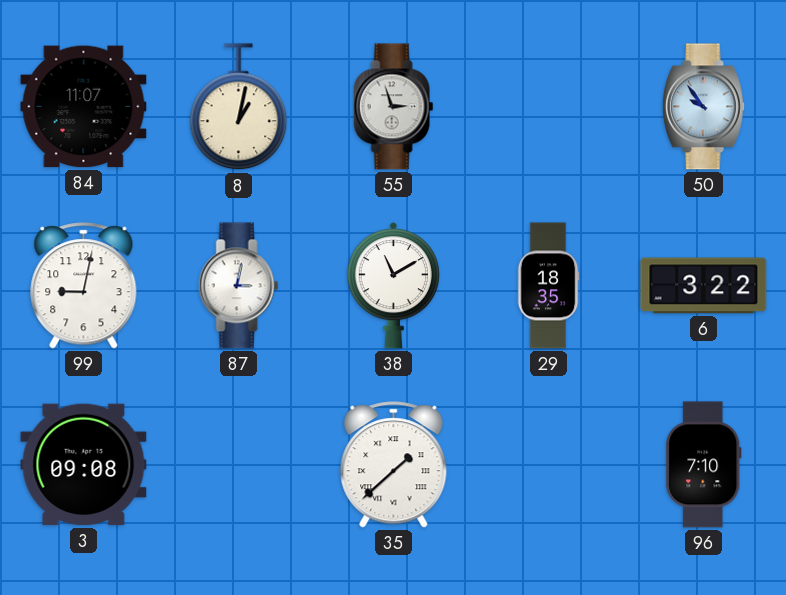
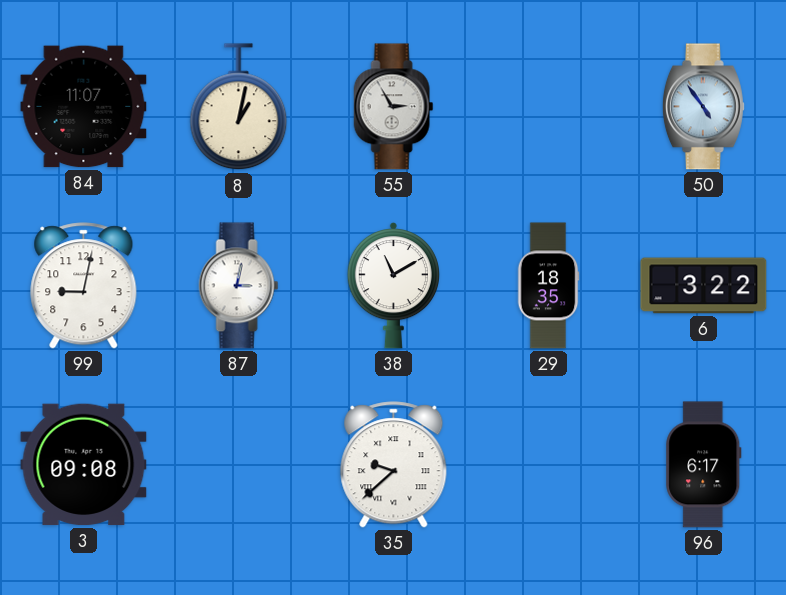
55: 2:57 -> 2:55
50: 9:54 -> 4:54
35: 1:38 -> 9:38
96: 7:10 -> 6:17
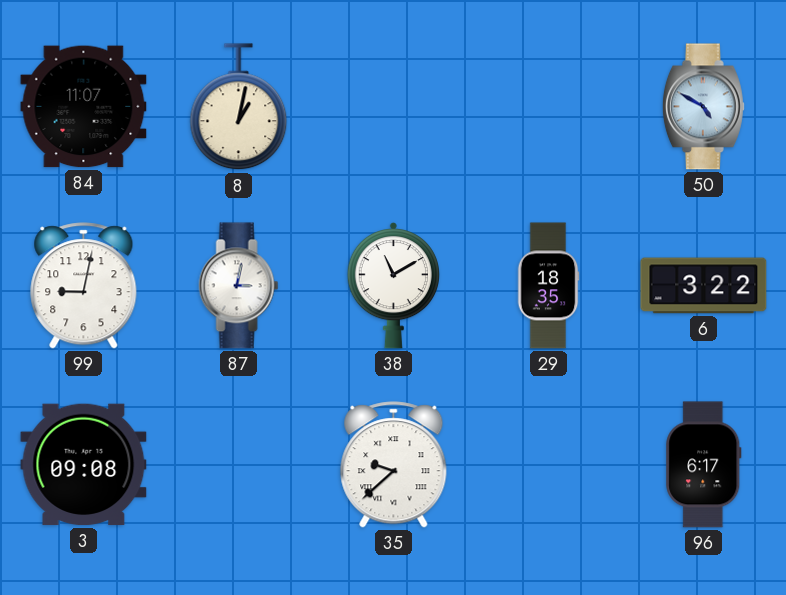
55: 2:55 -> none
50: 4:54 -> 4:50
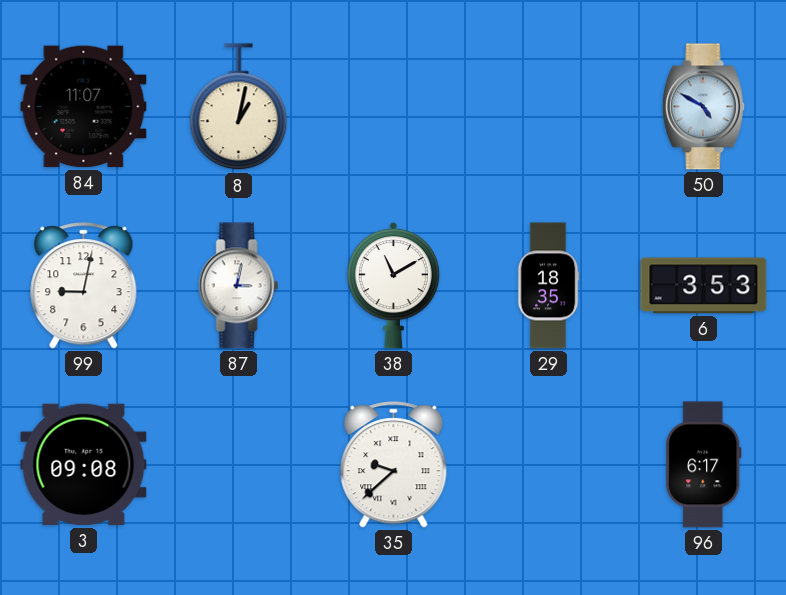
6: 3:22 -> 3:53
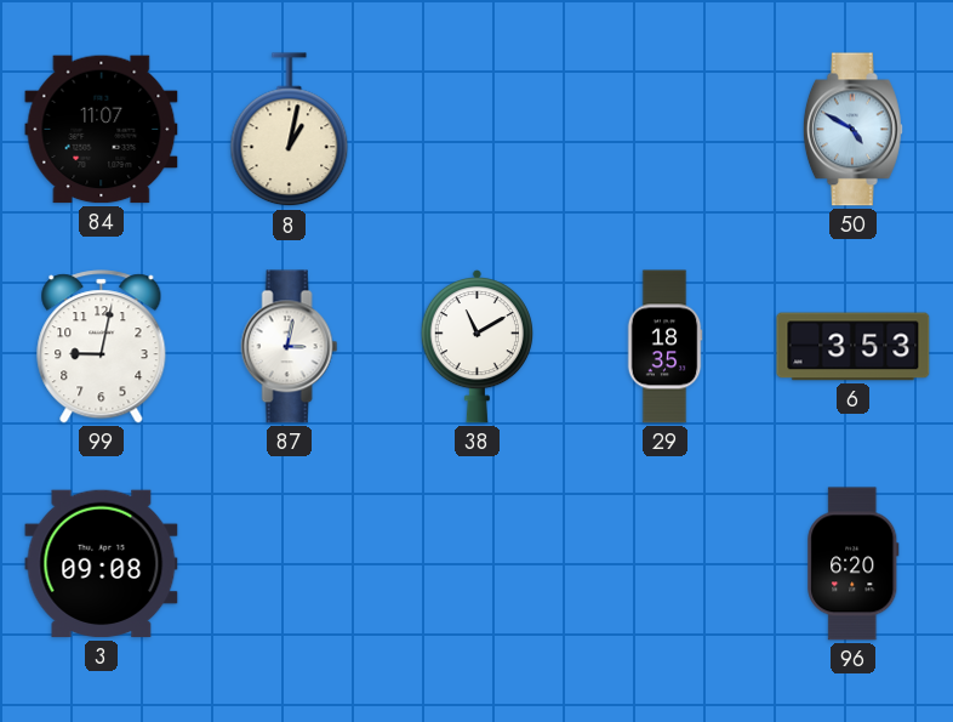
35: 9:38 -> none
96: 6:17 -> 6:20
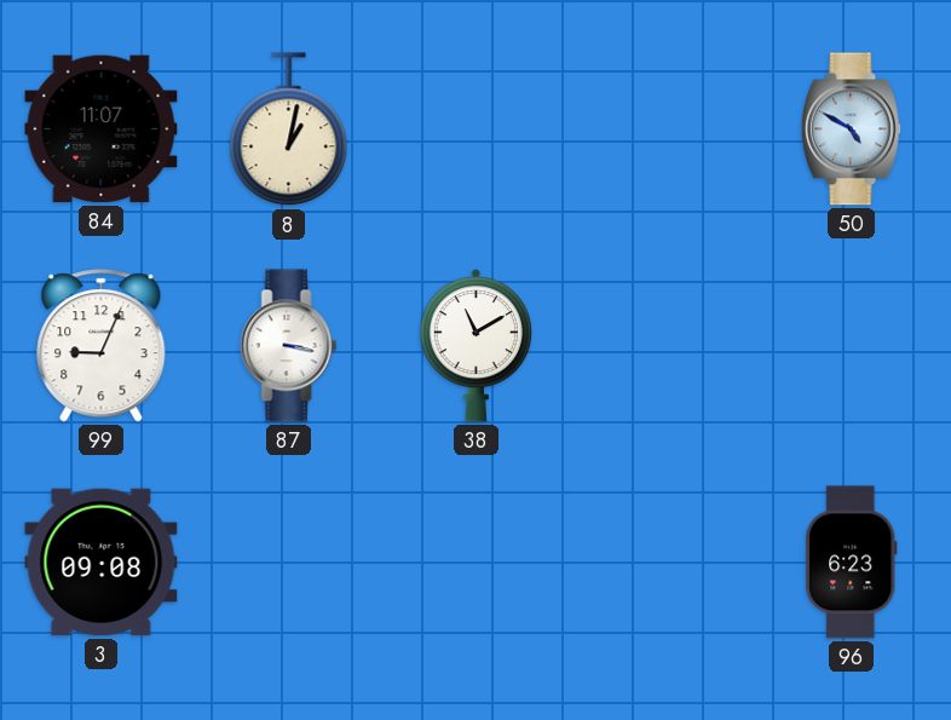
99: 9:02 -> 9:04
87: 3:02 -> 3:17
29: 18:35 -> none
6: 3:53 -> none
96: 6:20 -> 6:23
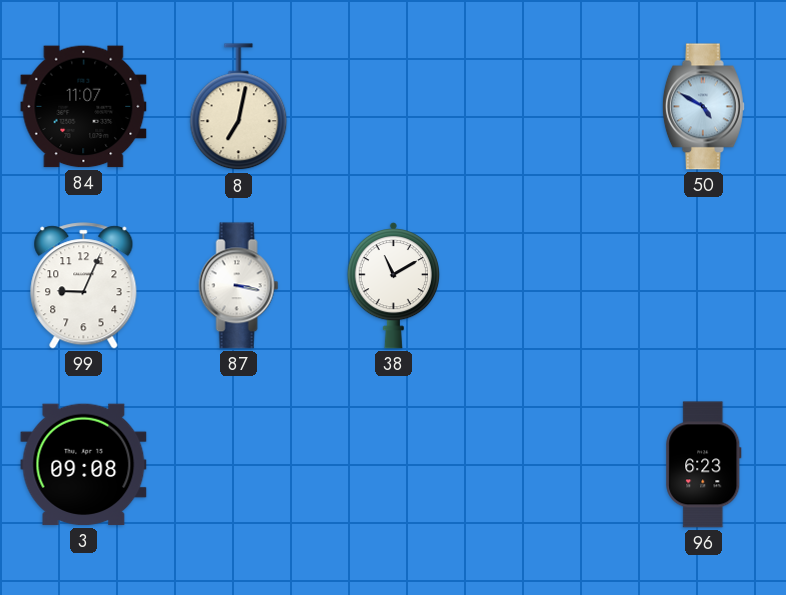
8: 1:02 -> 7:02
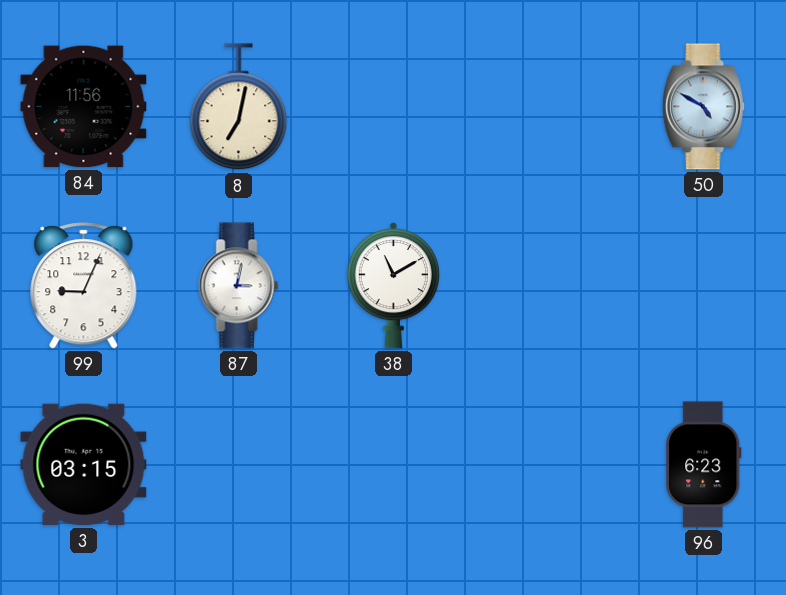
84: 11:07 -> 11:56
87: 3:17 -> 3:02
3: 09:08 -> 03:15
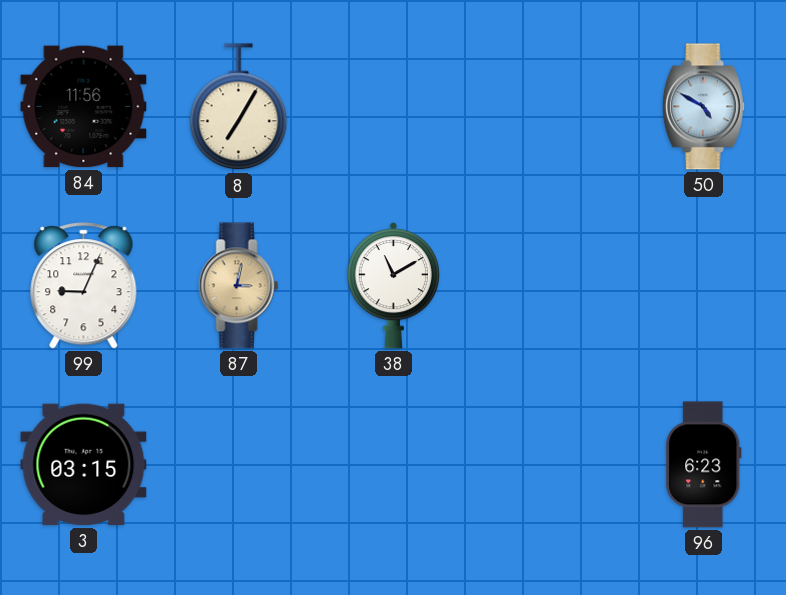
8: 7:02 -> 7:05
87 dial: white -> champagne
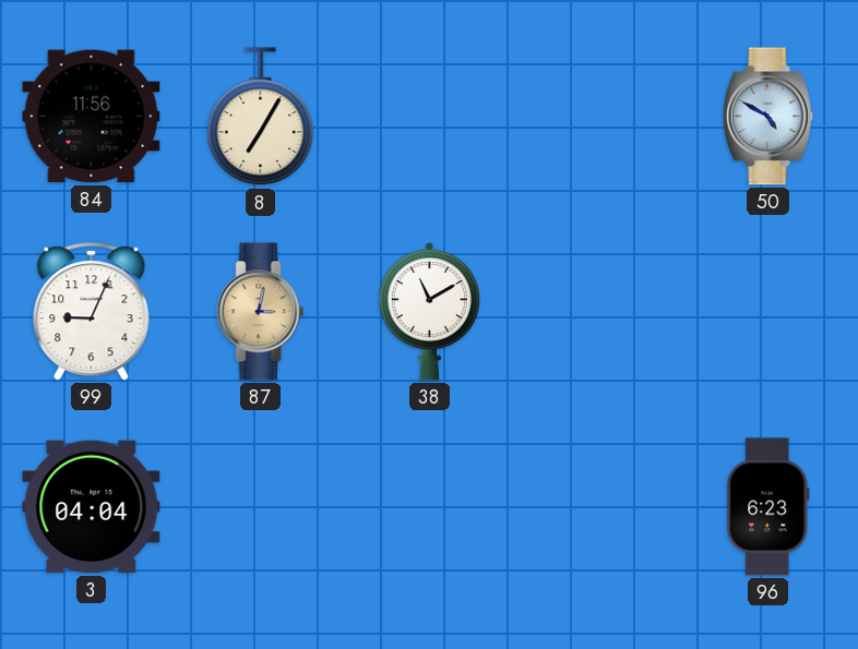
3: 03:15 -> 04:04
